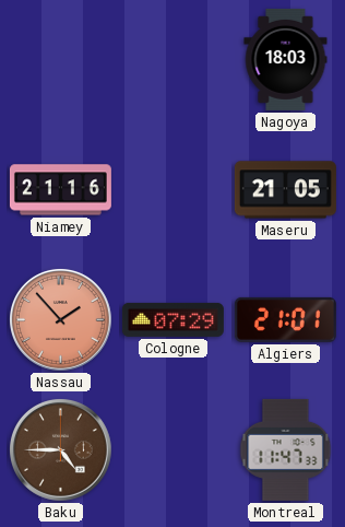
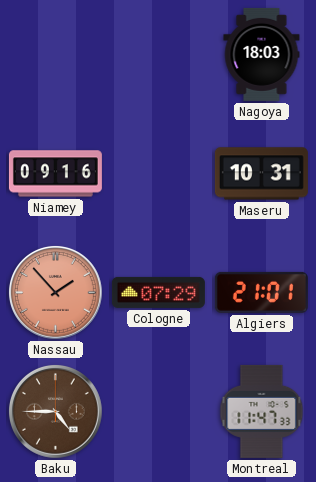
Niamey: 21:16 -> 09:16
Maseru: 21:05 -> 10:31
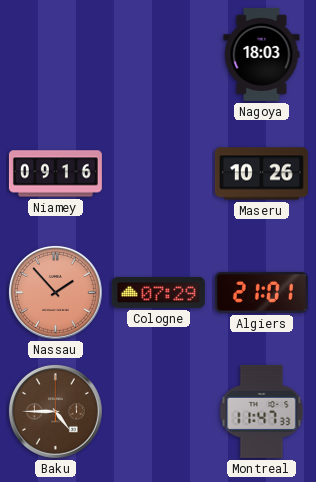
Maseru: 10:31 -> 10:26
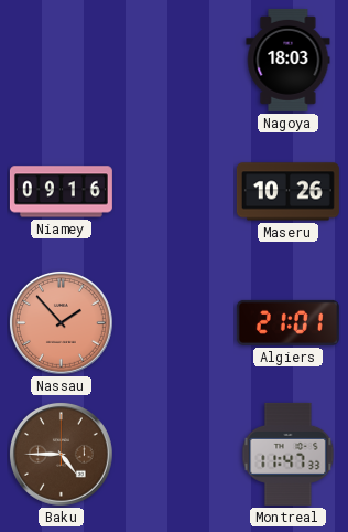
Cologne: 07:29 -> none
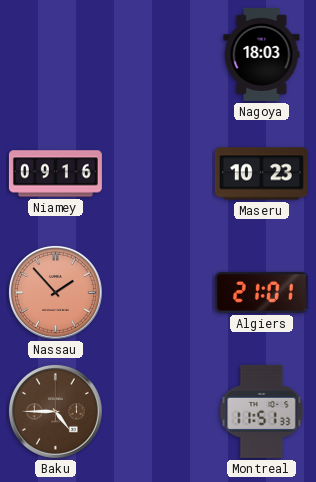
Maseru: 10:26 -> 10:23
Montreal: 11:47 -> 11:51
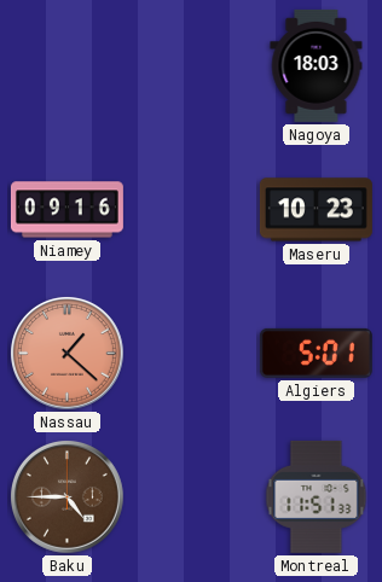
Nassau: 1:53 -> 1:22
Algiers: 21:01 -> 5:01
